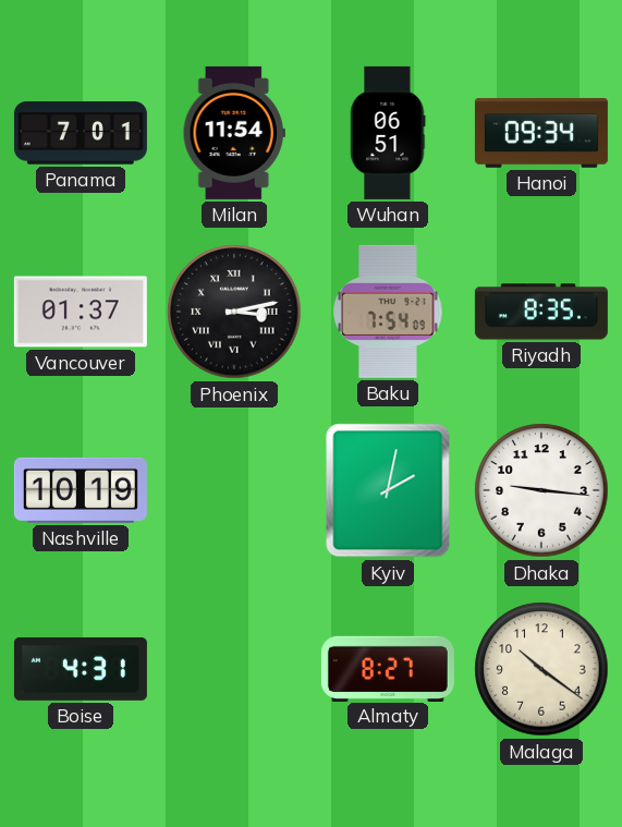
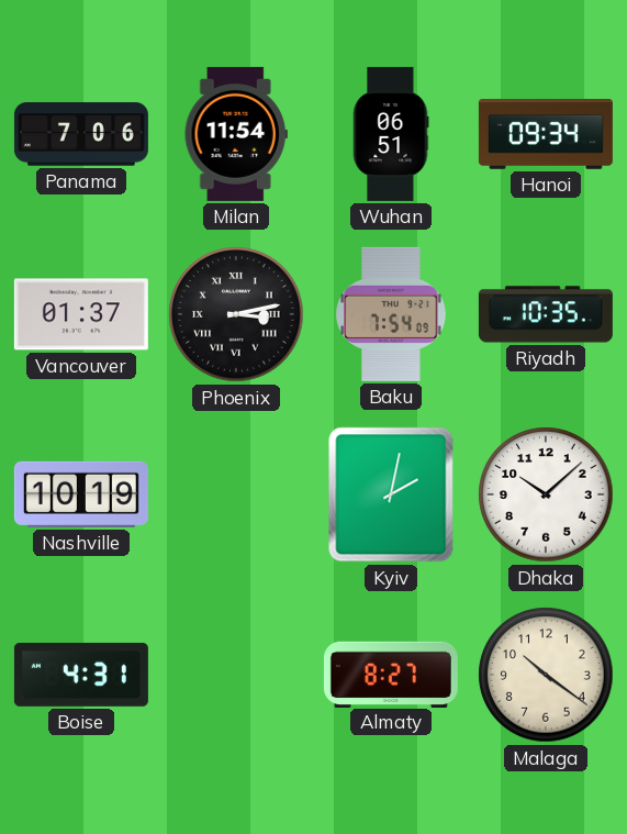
Panama: 7:01 -> 7:06
Riyadh: 8:35 -> 10:35
Dhaka: 9:16 -> 10:08
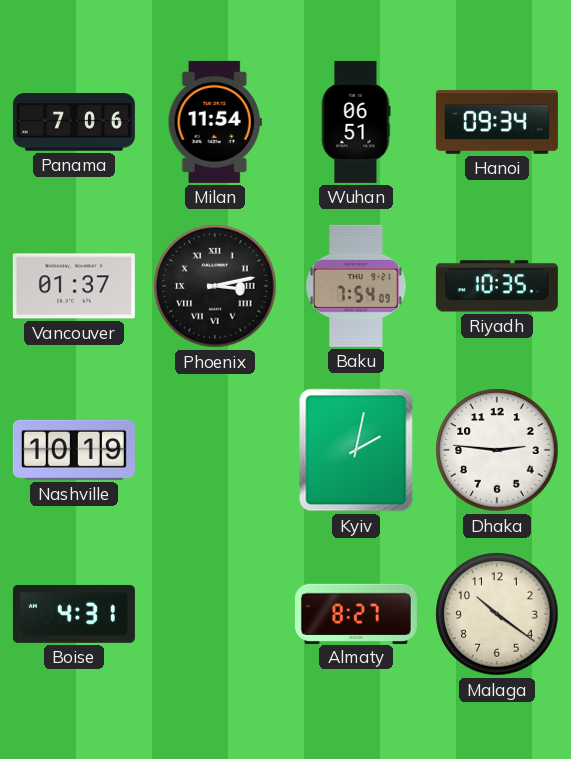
Dhaka: 10:08 -> 2:46
